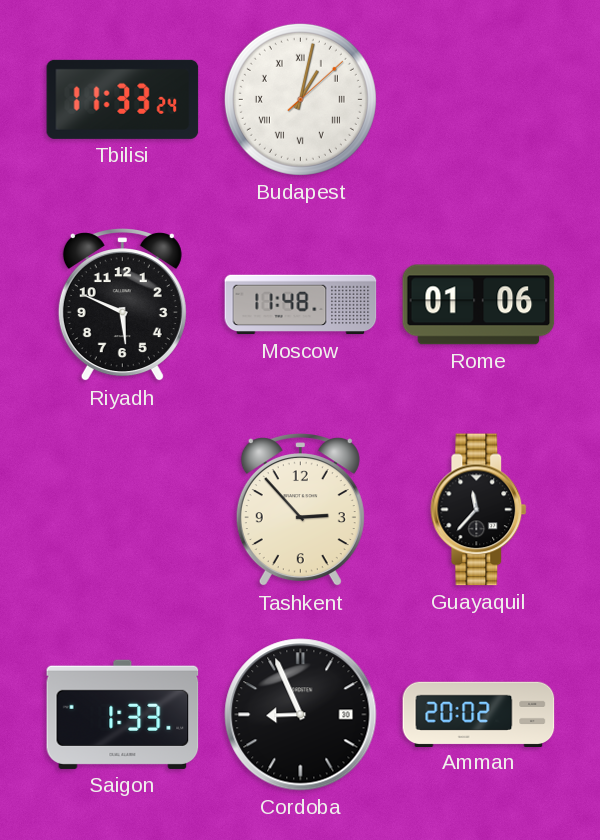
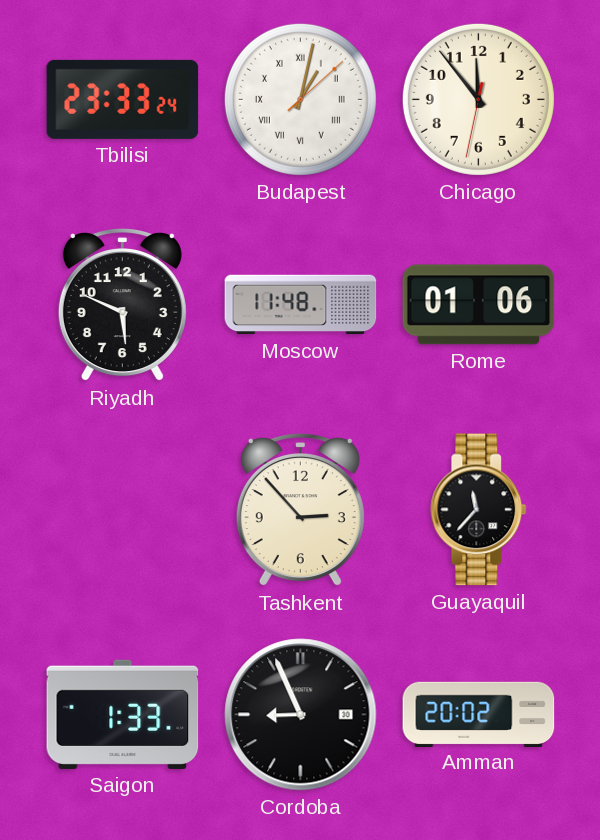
Tbilisi: 11:33 -> 23:33
Chicago: none -> 11:53
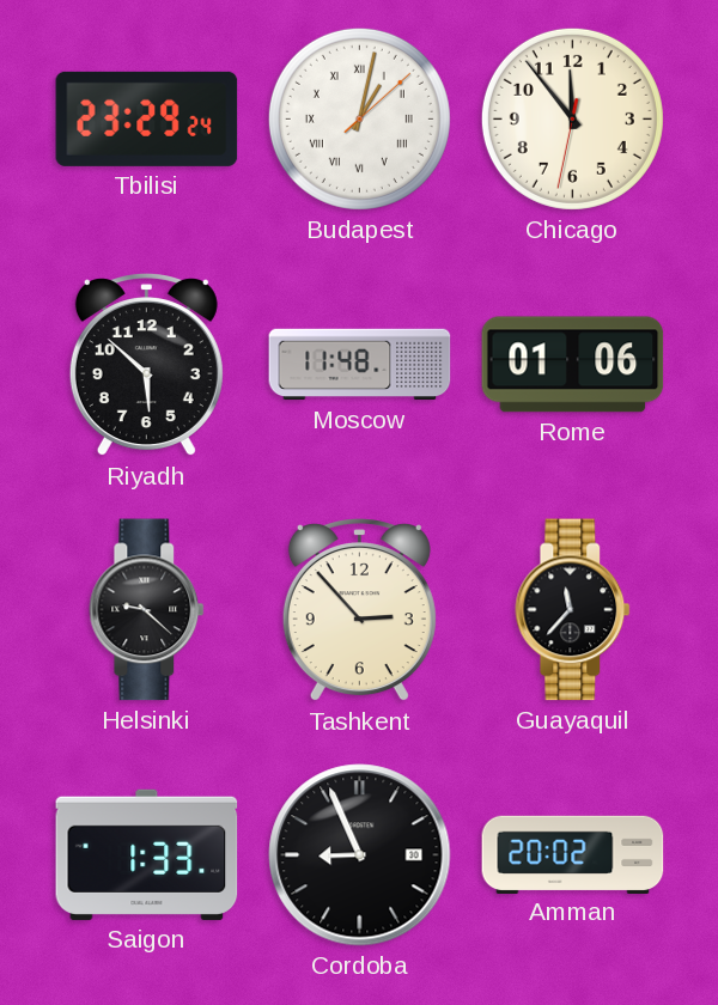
Tbilisi: 23:33 -> 23:29
Riyadh: 5:49 -> 5:52
Helsinki: none -> 9:22
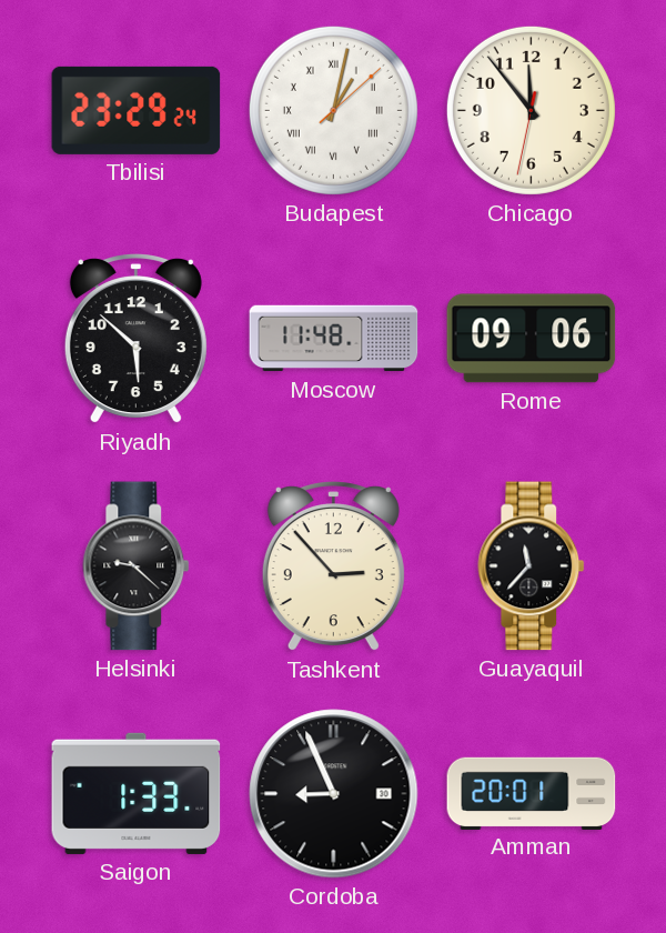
Rome: 01:06 -> 09:06
Amman: 20:02 -> 20:01
